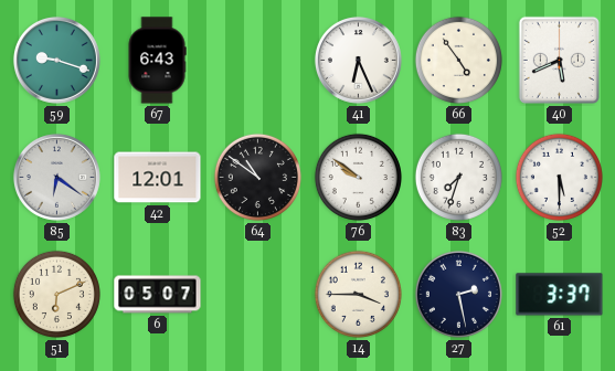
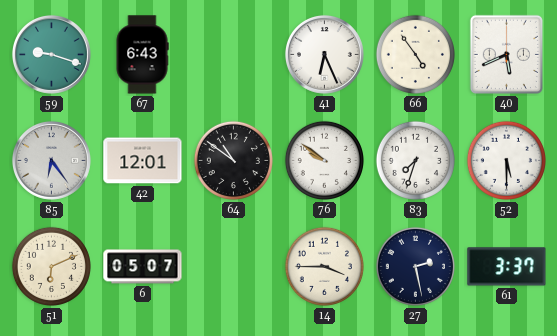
85: 6:21 -> 6:24
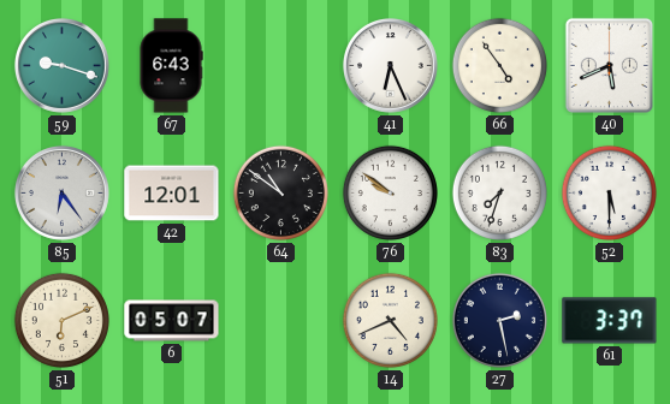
14: 3:45 -> 4:41
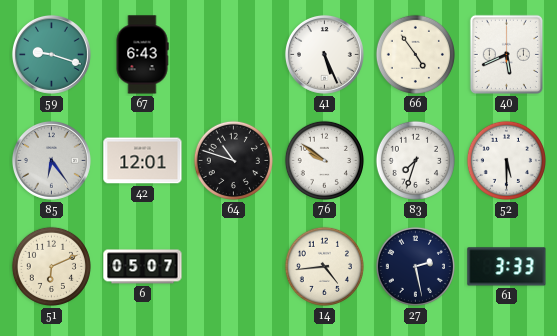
41: 6:26 -> 5:26
64: 10:51 -> 10:48
14: 4:41 -> 4:44
61: 3:37 -> 3:33
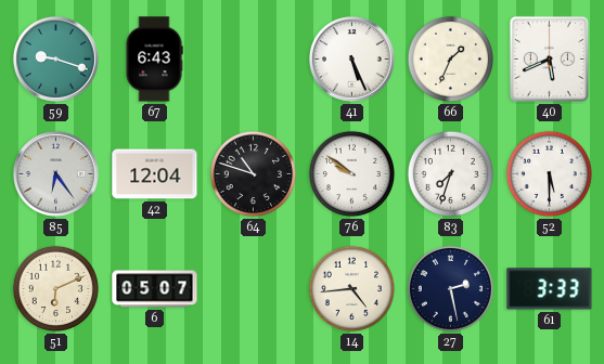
66: 4:54 -> 1:34
42: 12:01 -> 12:04
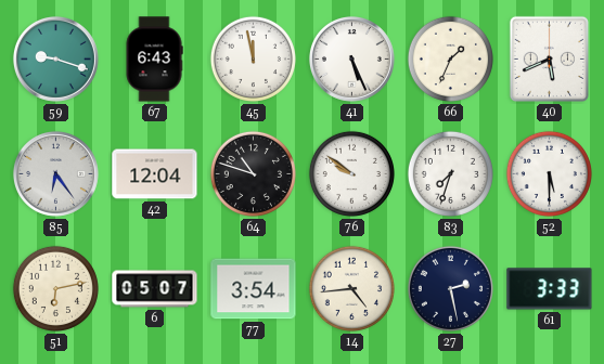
45: none -> 11:58
51: 6:11 -> 6:13
77: none -> 3:54
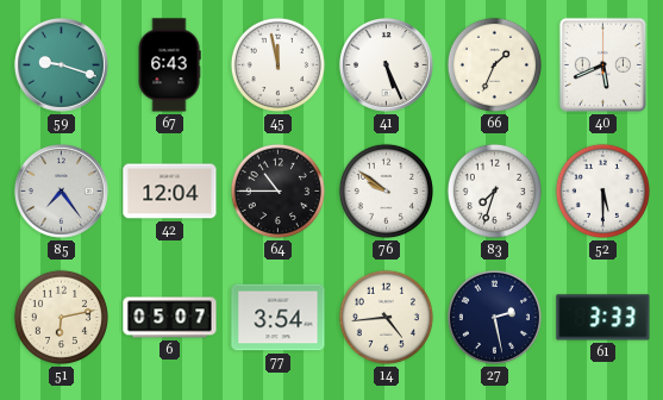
85: 6:24 -> 7:24
64: 10:48 -> 10:45
